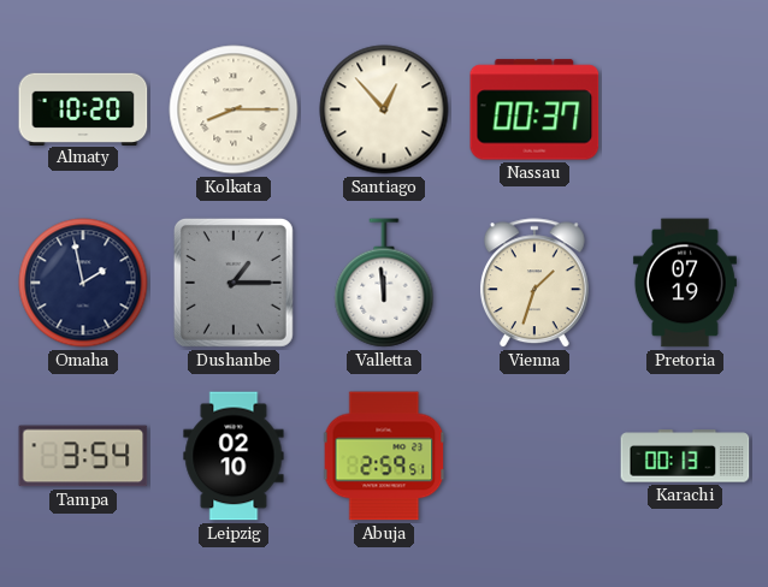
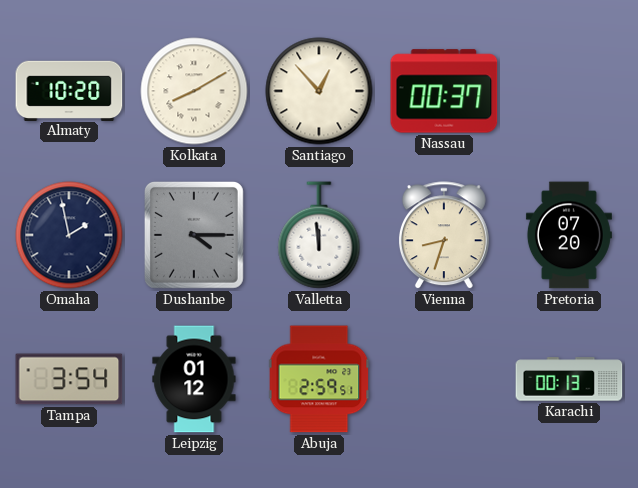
Kolkata: 8:15 -> 8:10
Dushanbe: 1:15 -> 4:15
Vienna: 1:33 -> 8:33
Pretoria: 07:19 -> 07:20
Leipzig: 02:10 -> 01:12
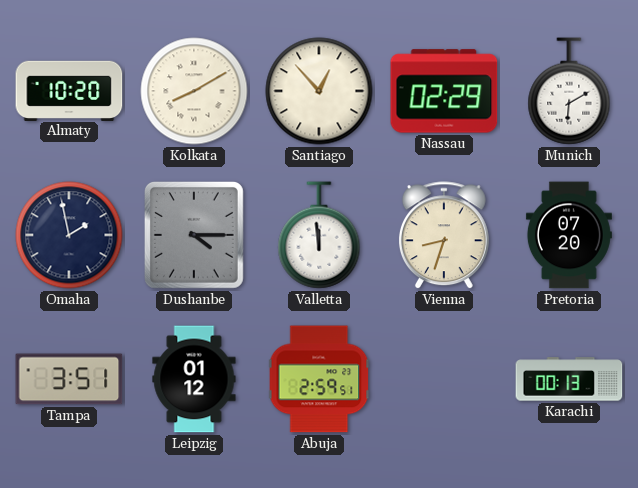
Nassau: 00:37 -> 02:29
Munich: none -> 6:10
Tampa: 3:54 -> 3:51
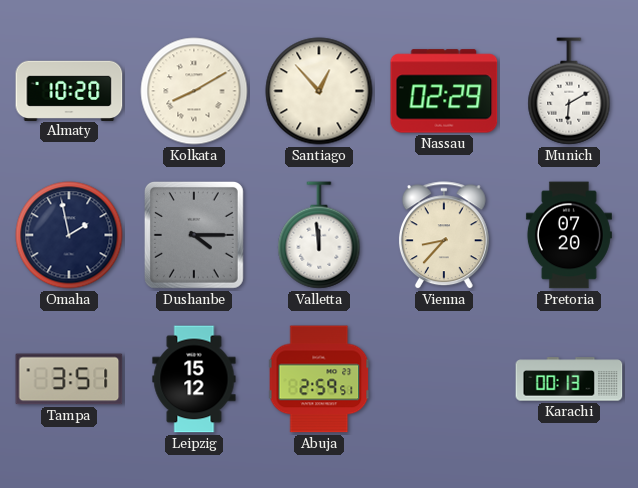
Vienna: 8:33 -> 8:37
Leipzig: 01:12 -> 15:12
